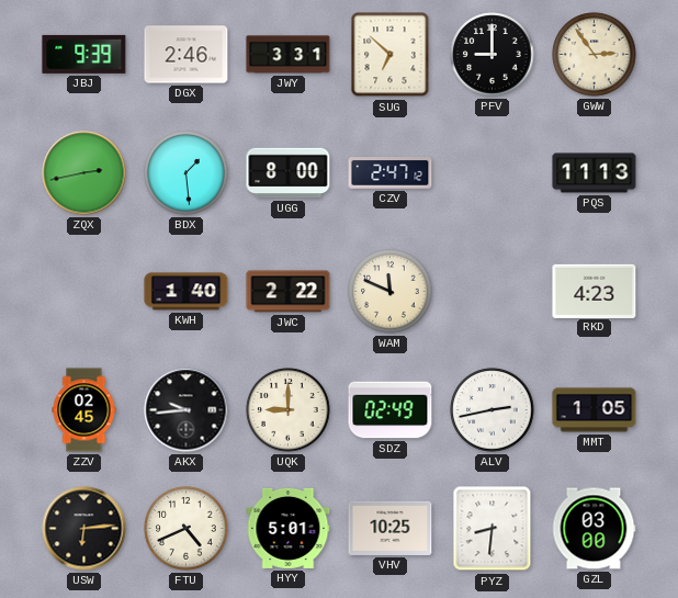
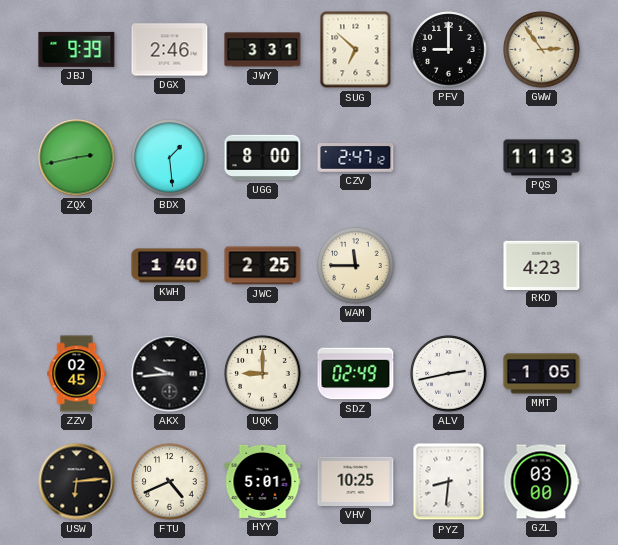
JWC: 2:22 -> 2:25
WAM: 11:49 -> 11:45
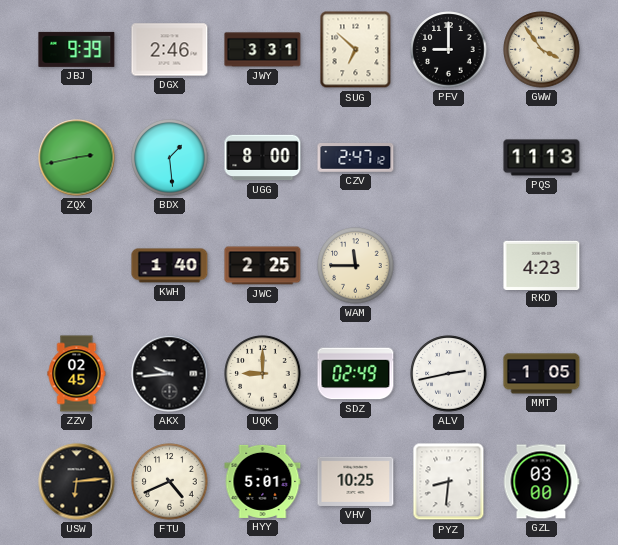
GWW: 2:54 -> 3:54
